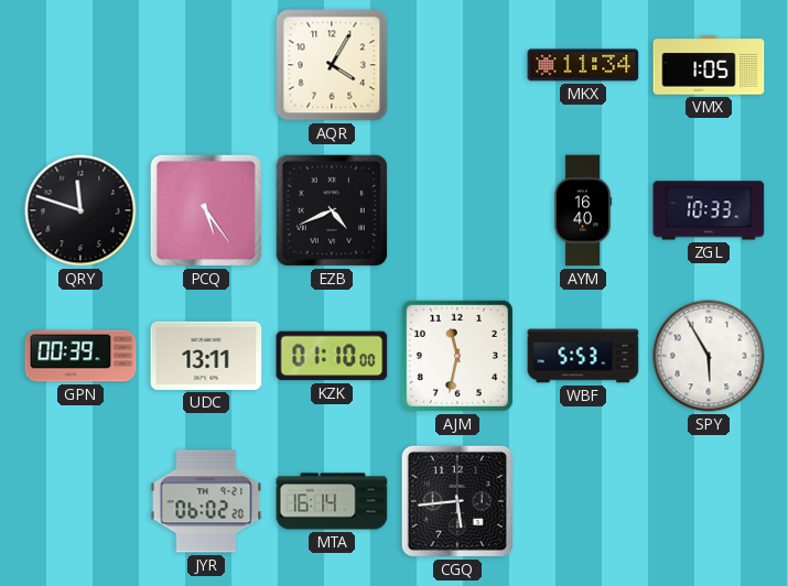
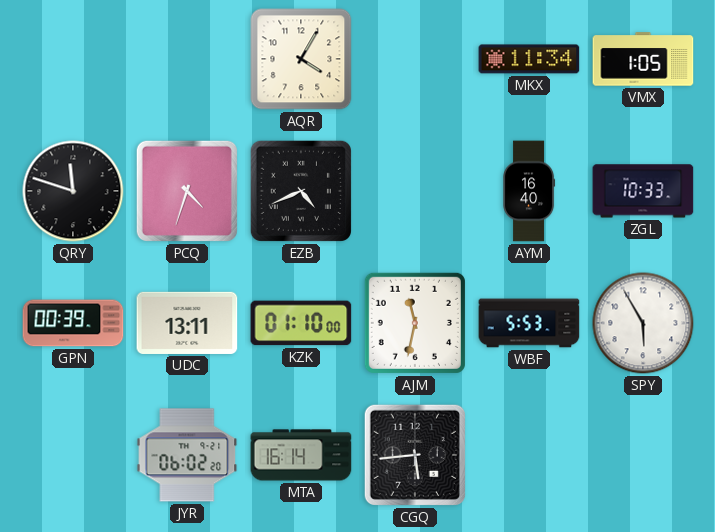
PCQ: 5:24 -> 4:33
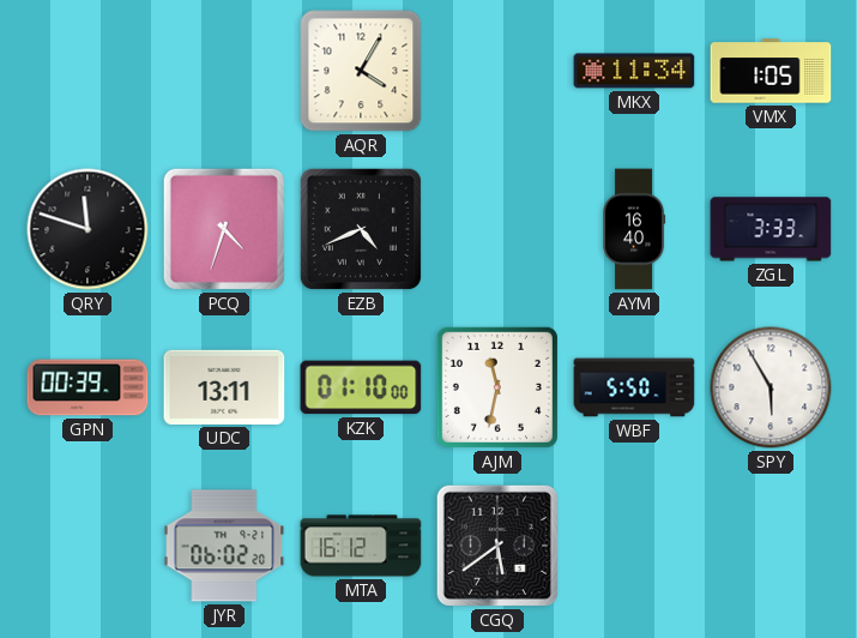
ZGL: 10:33 -> 3:33
WBF: 5:53 -> 5:50
MTA: 16:14 -> 16:12
CGQ: 5:44 -> 5:39
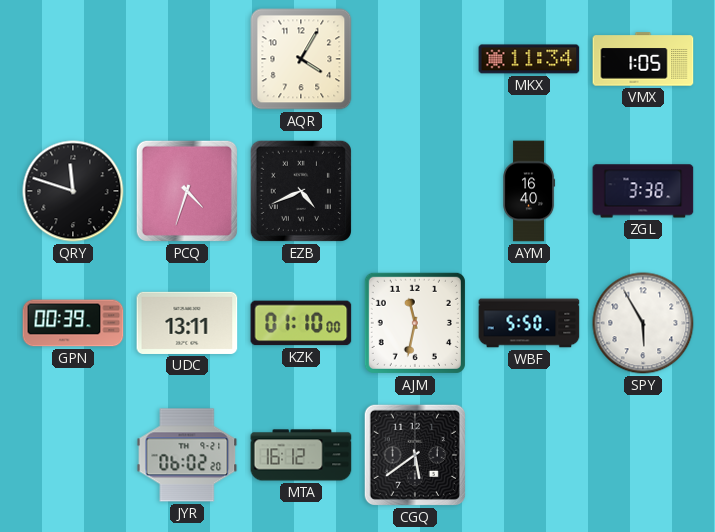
ZGL: 3:33 -> 3:38
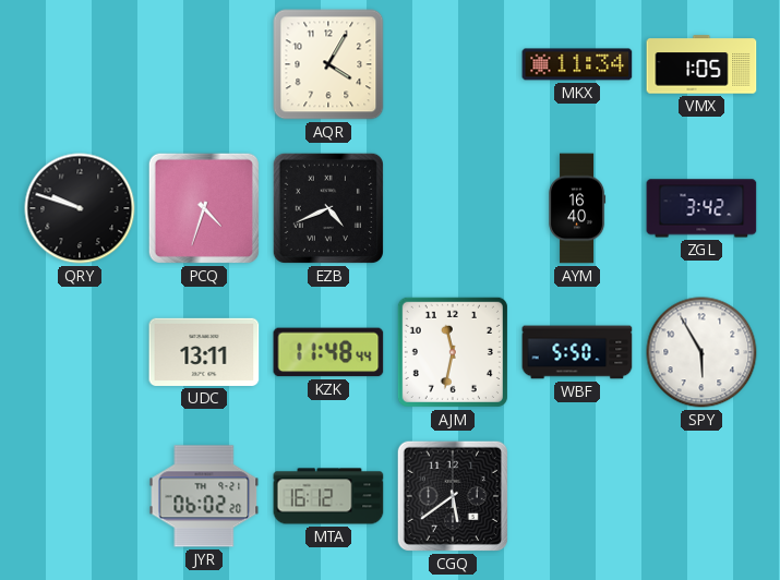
QRY: 11:48 -> 9:48
ZGL: 3:38 -> 3:42
GPN: 00:39 -> none
KZK: 01:10 -> 11:48
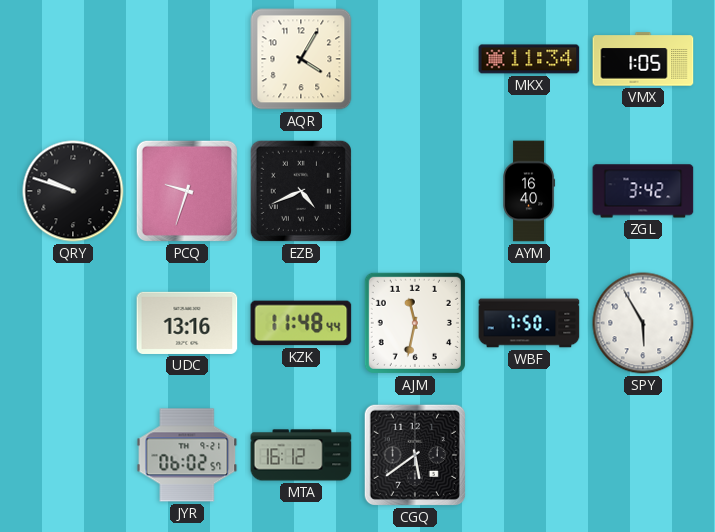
PCQ: 4:33 -> 9:33
UDC: 13:11 -> 13:16
WBF: 5:50 -> 7:50
JYR: 06:02:20 -> 06:02:57
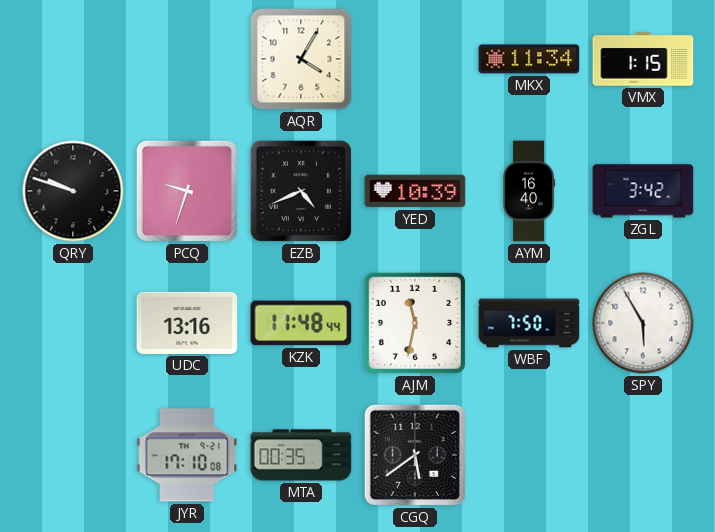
VMX: 1:05 -> 1:15
YED: none -> 10:39
JYR: 06:02 -> 17:10
MTA: 16:12 -> 00:35
